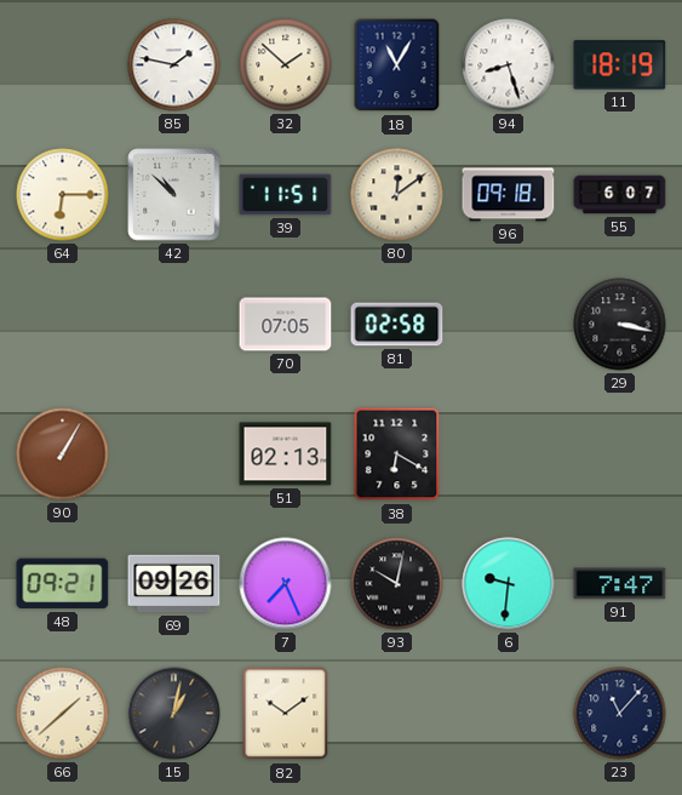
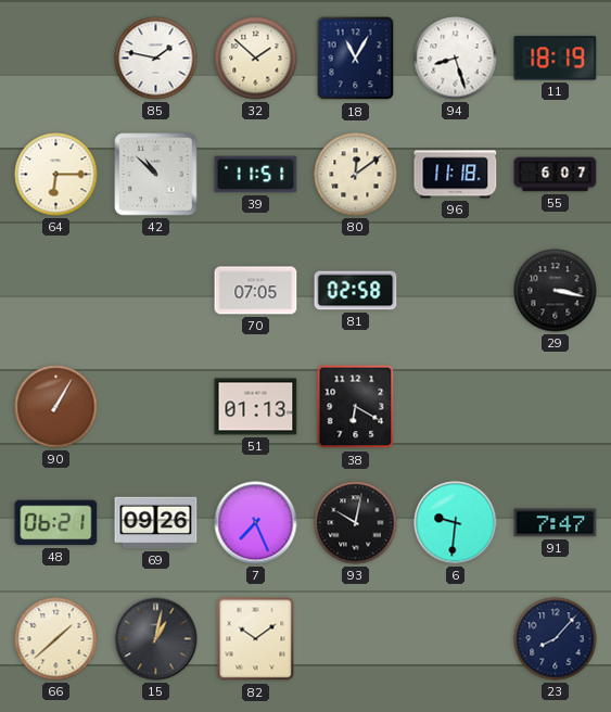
96: 09:18 -> 11:18
51: 02:13 -> 01:13
48: 09:21 -> 06:21
23: 11:07 -> 8:07
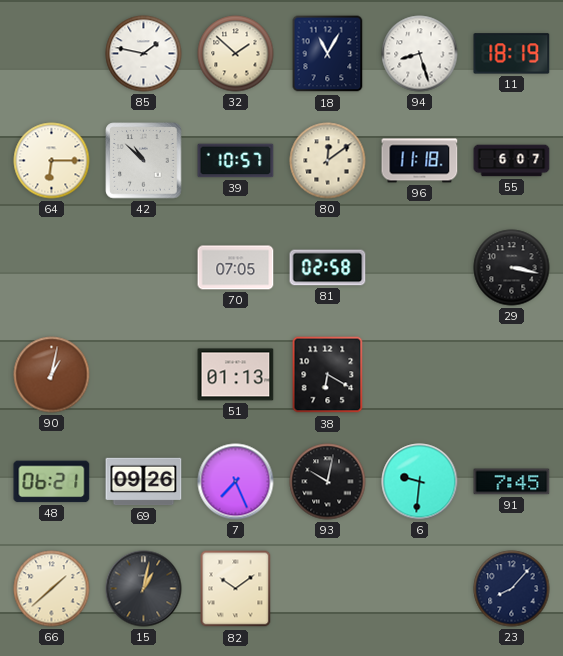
39: 11:51 -> 10:57
90: 1:05 -> 1:02
91: 7:47 -> 7:45
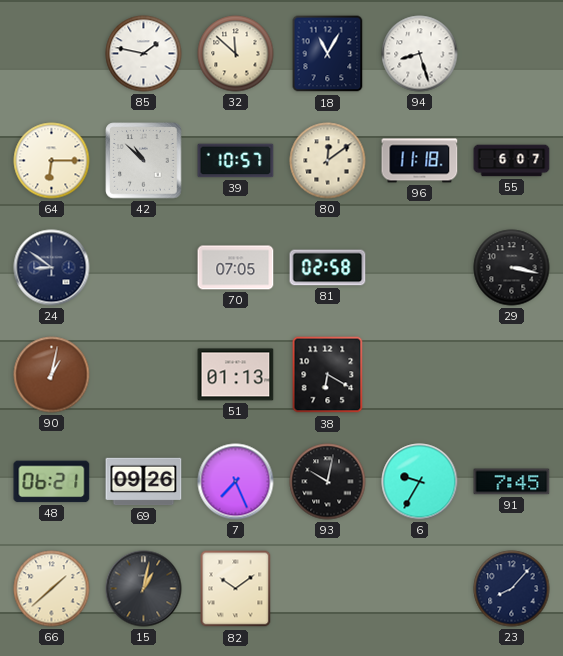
32: 1:52 -> 11:52
11: 18:19 -> none
24: none -> 8:51
6: 9:31 -> 9:35
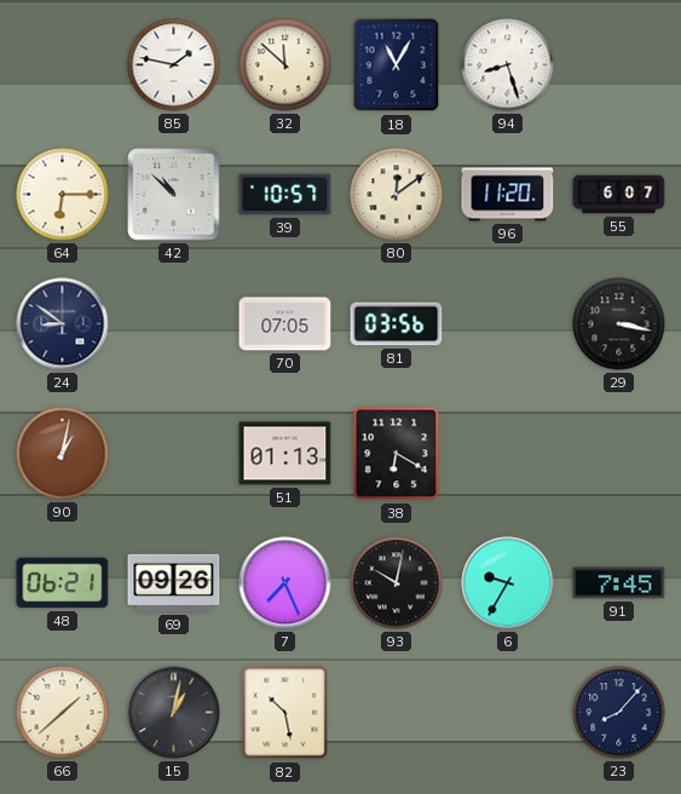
96: 11:18 -> 11:20
81: 02:58 -> 03:56
82: 10:09 -> 10:28
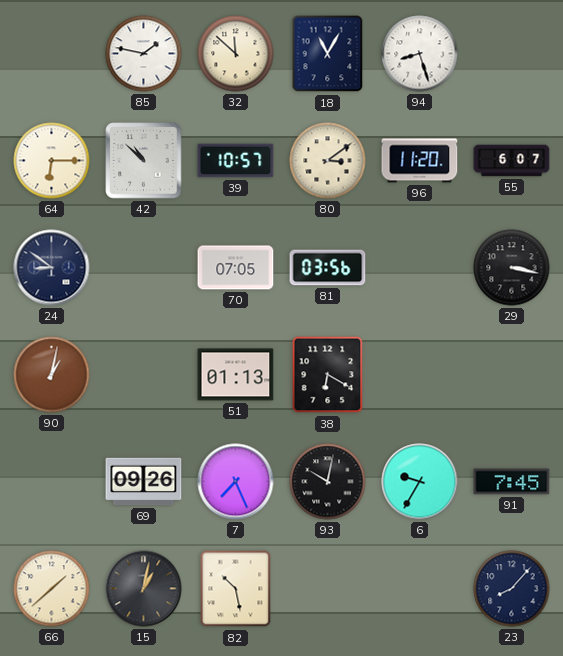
80: 12:09 -> 3:09
48: 06:21 -> none
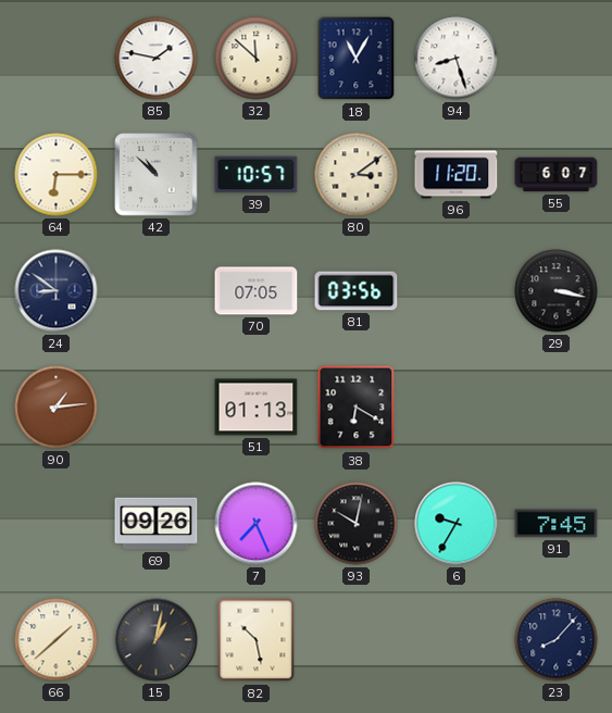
90: 1:02 -> 1:14
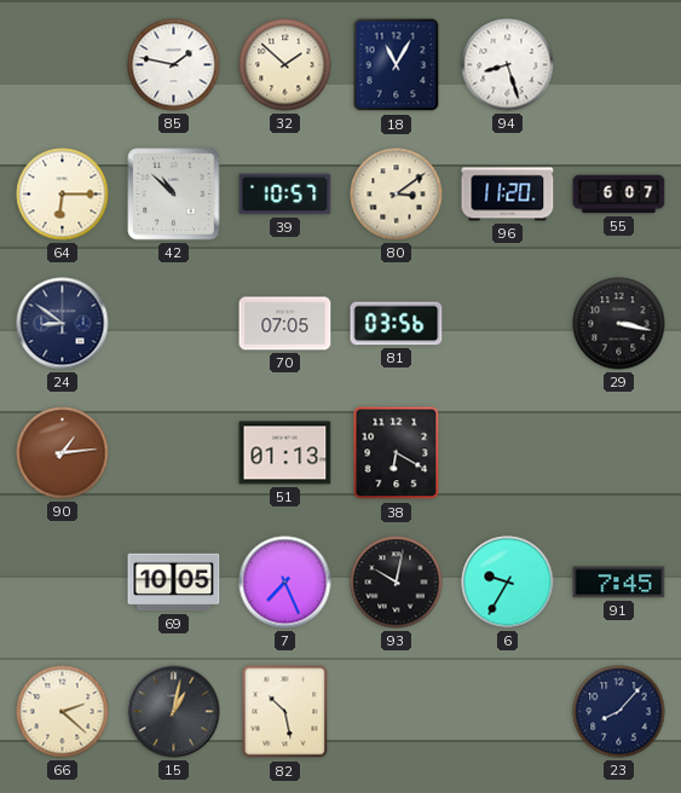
32: 11:52 -> 1:52
69: 09:26 -> 10:05
66: 1:38 -> 2:22
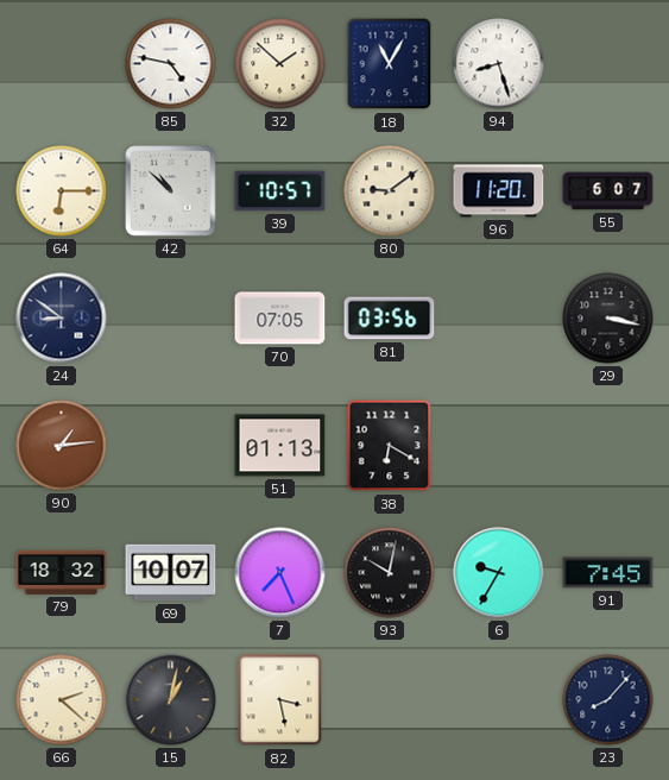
85: 1:47 -> 4:47
80: 3:09 -> 9:09
79: none -> 18:32
69: 10:05 -> 10:07
82: 10:28 -> 3:28
